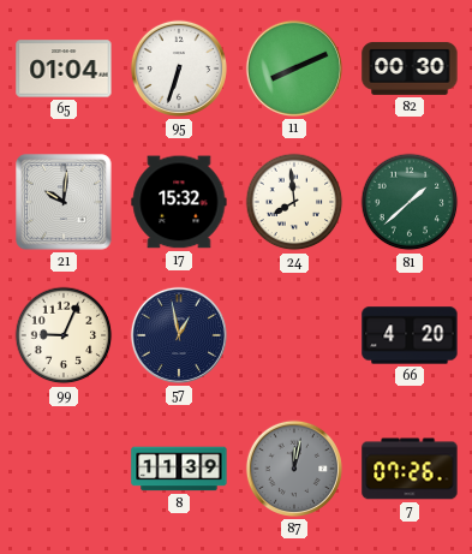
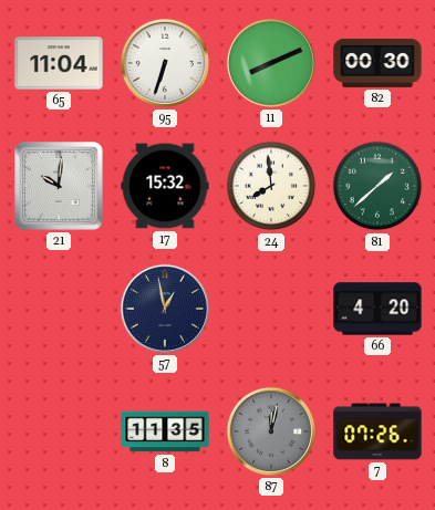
65: 01:04 -> 11:04
99: 9:04 -> none
8: 11:39 -> 11:35
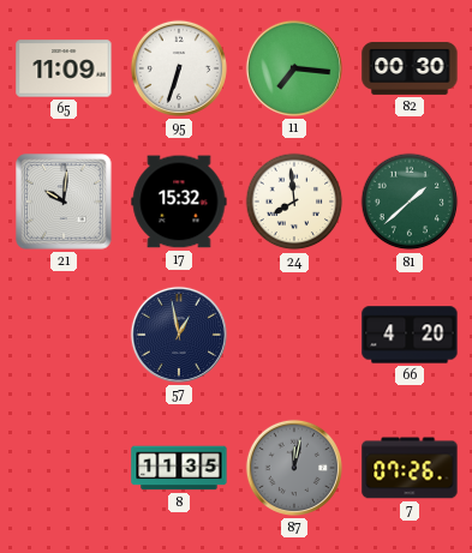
65: 11:04 -> 11:09
11: 8:11 -> 7:16
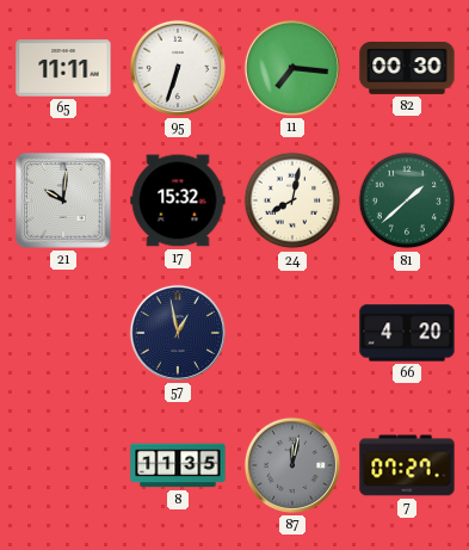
65: 11:09 -> 11:11
24: 7:59 -> 8:02
7: 07:26 -> 07:27
